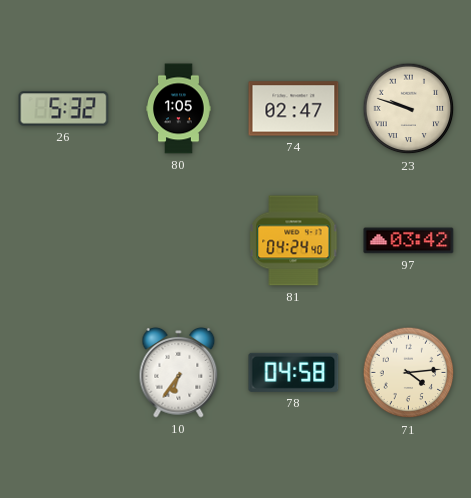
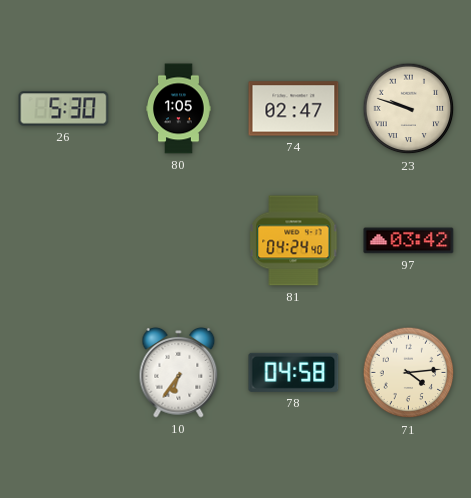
26: 5:32 -> 5:30
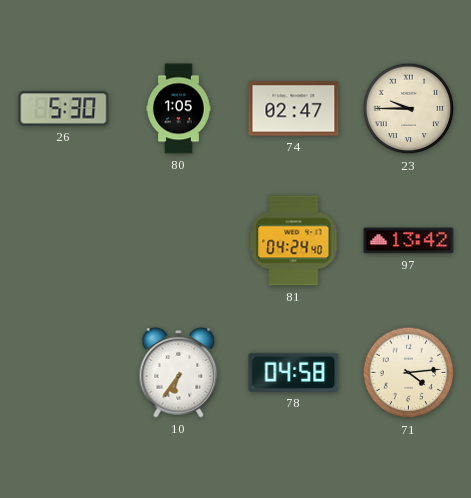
23: 9:48 -> 9:45
97: 03:42 -> 13:42
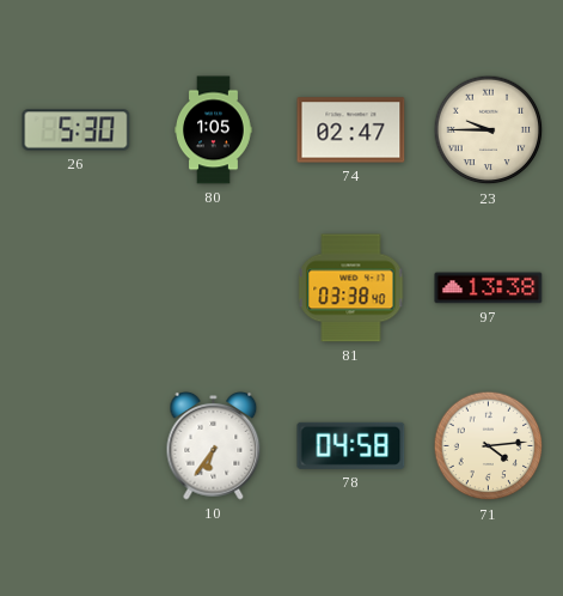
81: 04:24 -> 03:38
97: 13:42 -> 13:38
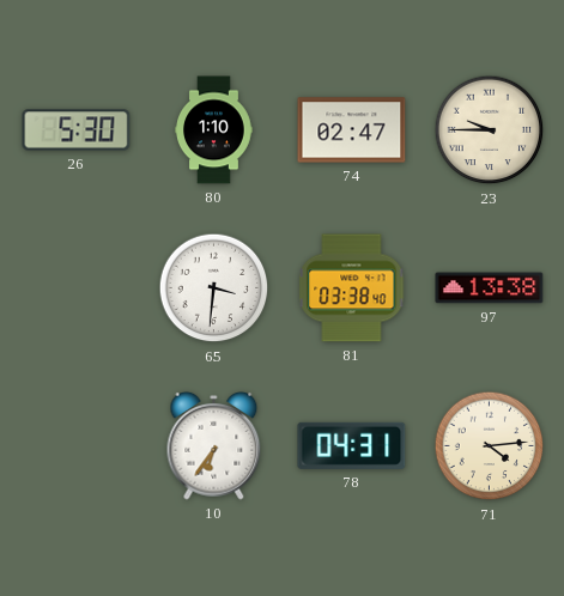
80: 1:05 -> 1:10
65: none -> 3:31
78: 04:58 -> 04:31
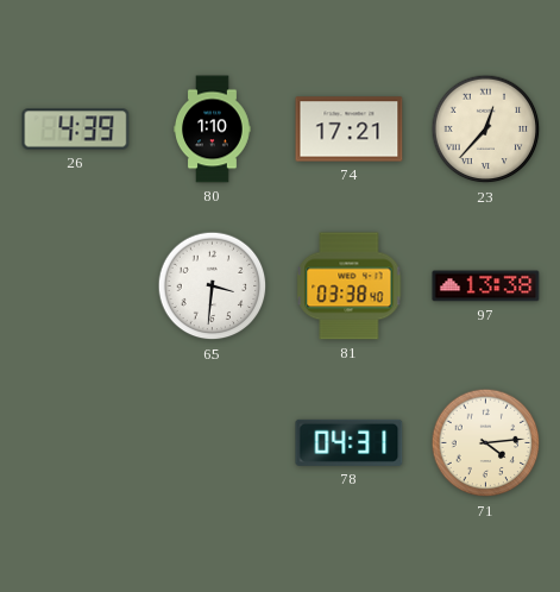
26: 5:30 -> 4:39
74: 02:47 -> 17:21
23: 9:45 -> 12:37
10: 6:36 -> none
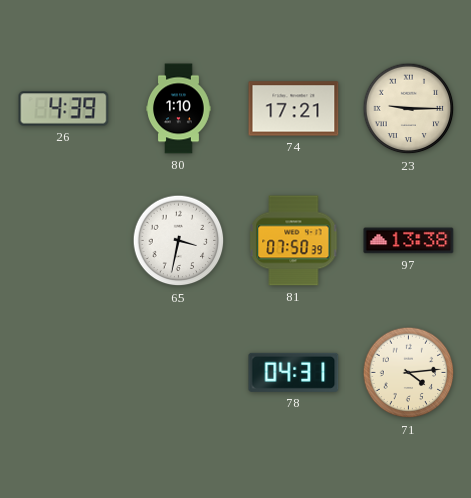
23: 12:37 -> 9:15
65: 3:31 -> 3:32
81: 03:38 -> 07:50
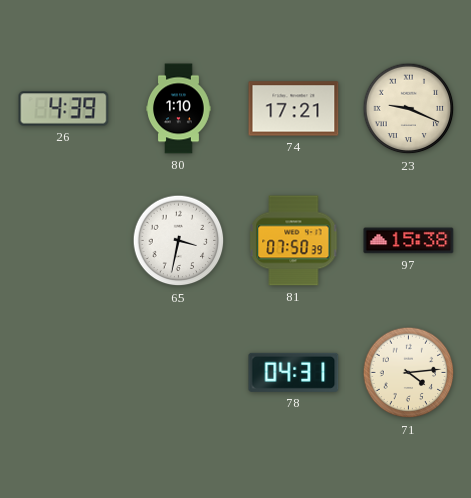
23: 9:15 -> 9:19
97: 13:38 -> 15:38
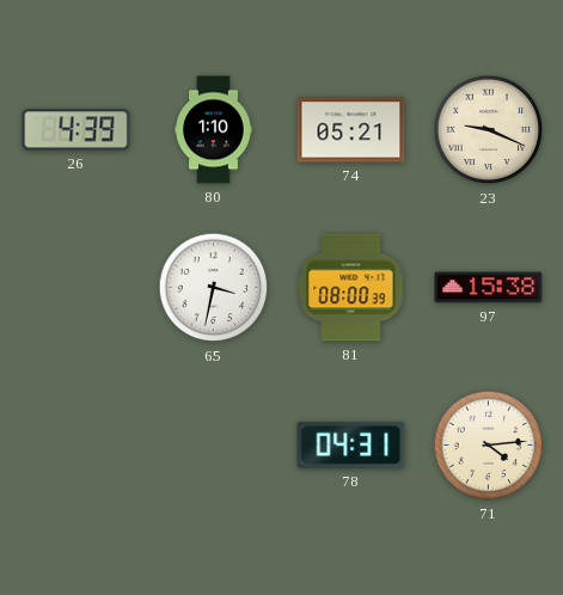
74: 17:21 -> 05:21
81: 07:50 -> 08:00
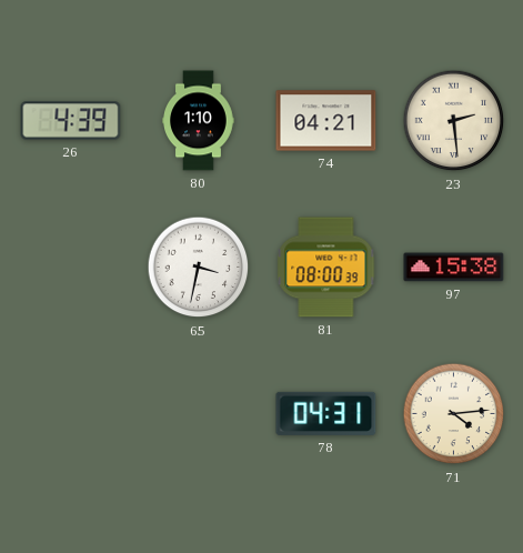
74: 05:21 -> 04:21
23: 9:19 -> 2:29
